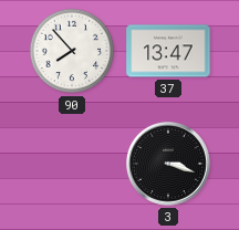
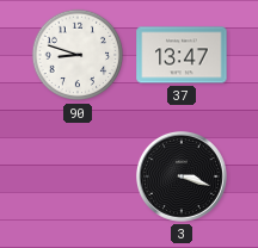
90: 7:53 -> 8:48
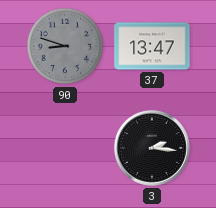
90 dial: white -> grey
3: 3:18 -> 2:16
